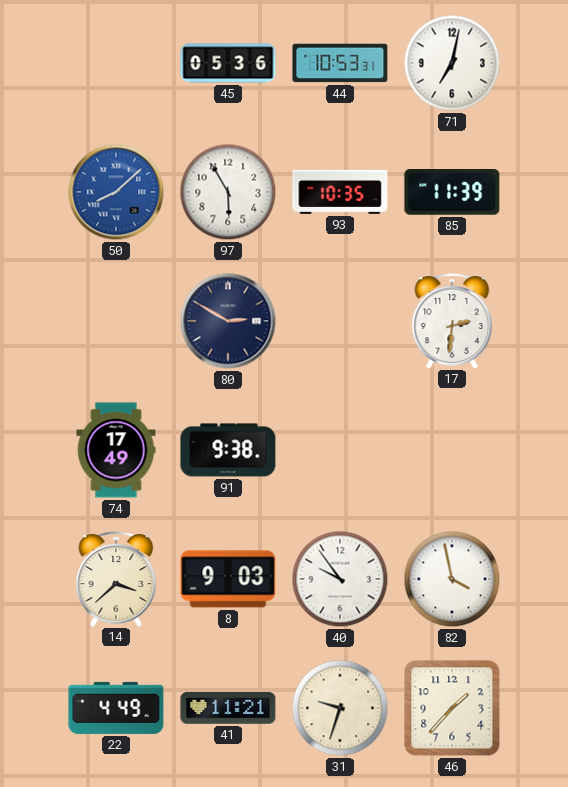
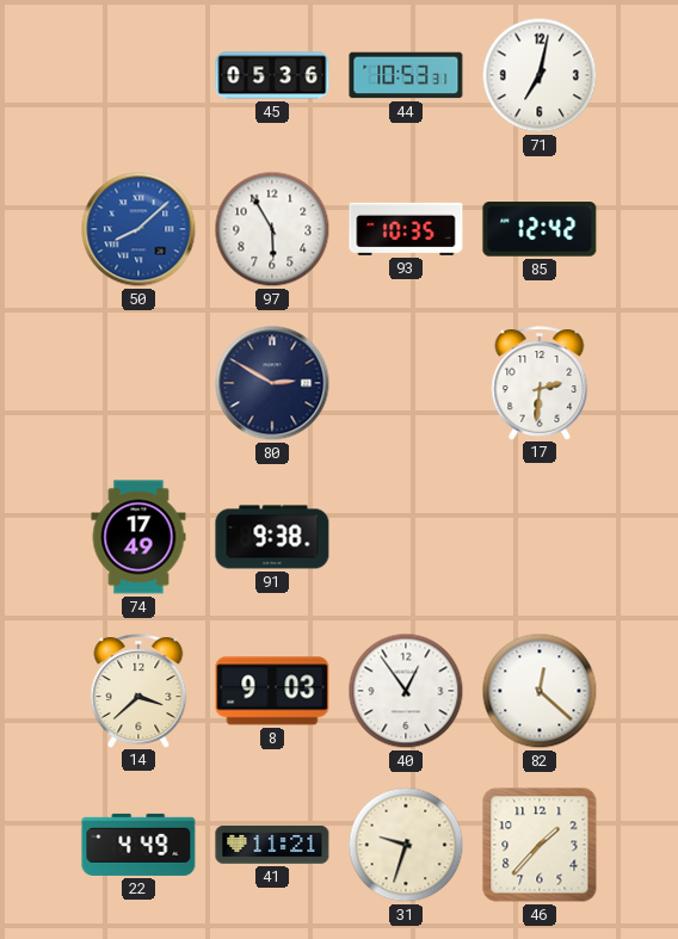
85: 11:39 -> 12:42
40: 9:54 -> 12:54
82: 3:58 -> 12:22
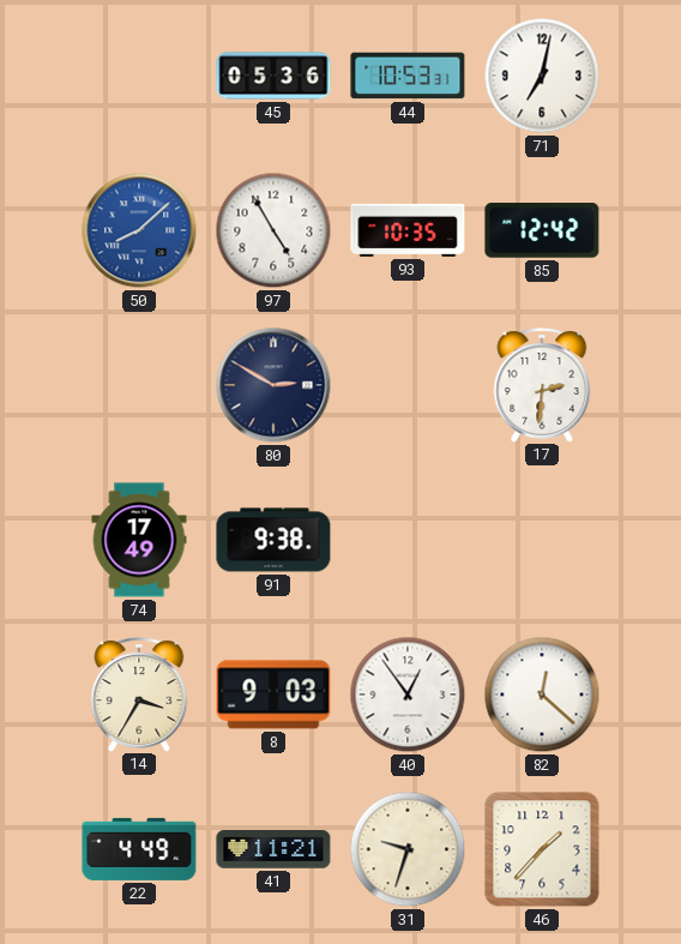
97: 5:55 -> 4:55
14: 3:38 -> 3:35
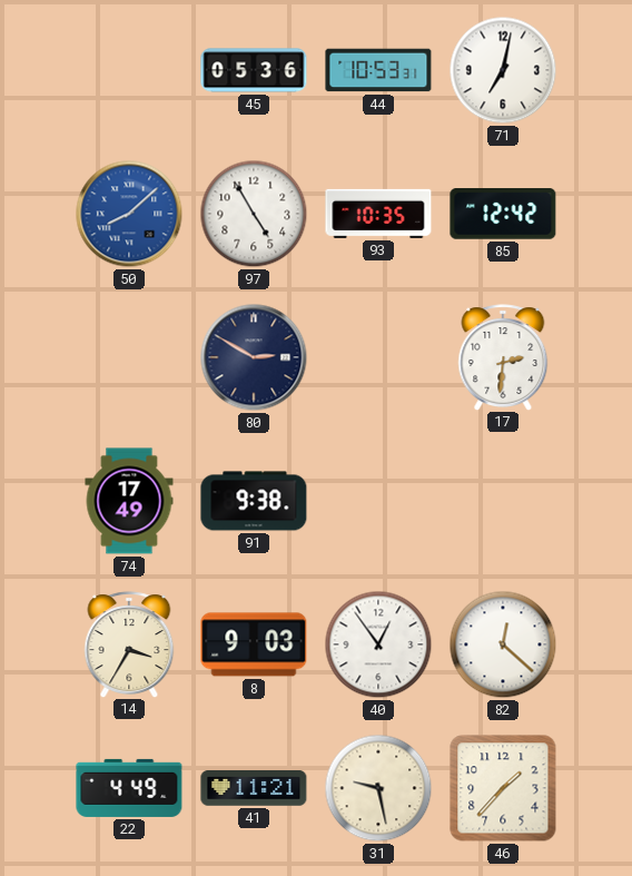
31: 9:33 -> 9:28
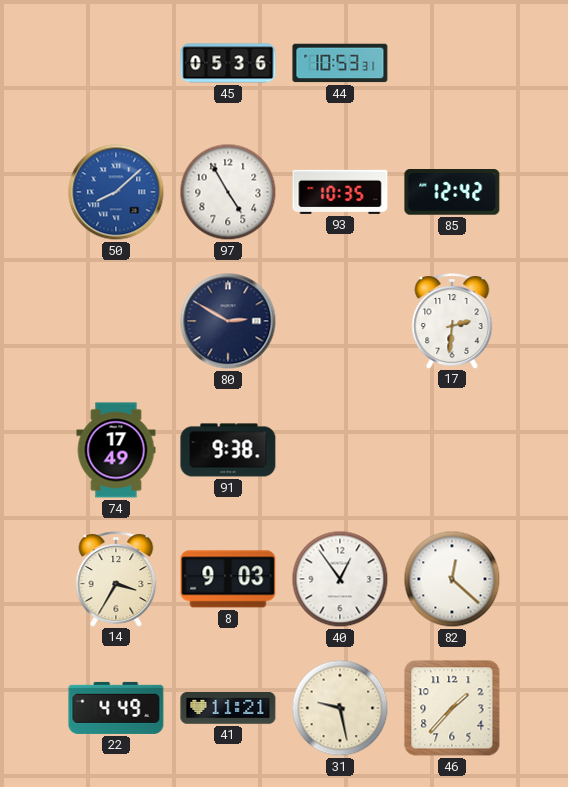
71: 7:02 -> none
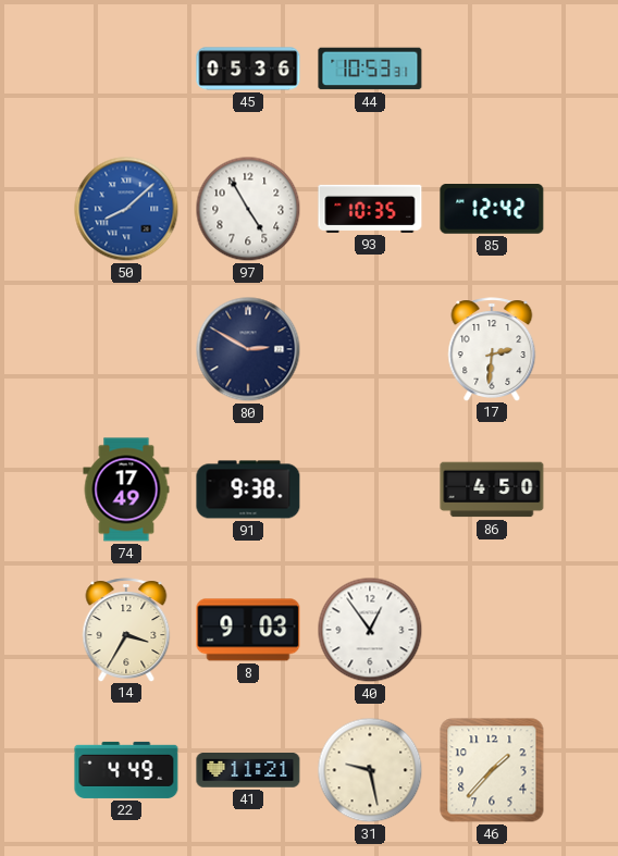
86: none -> 4:50
82: 12:22 -> none
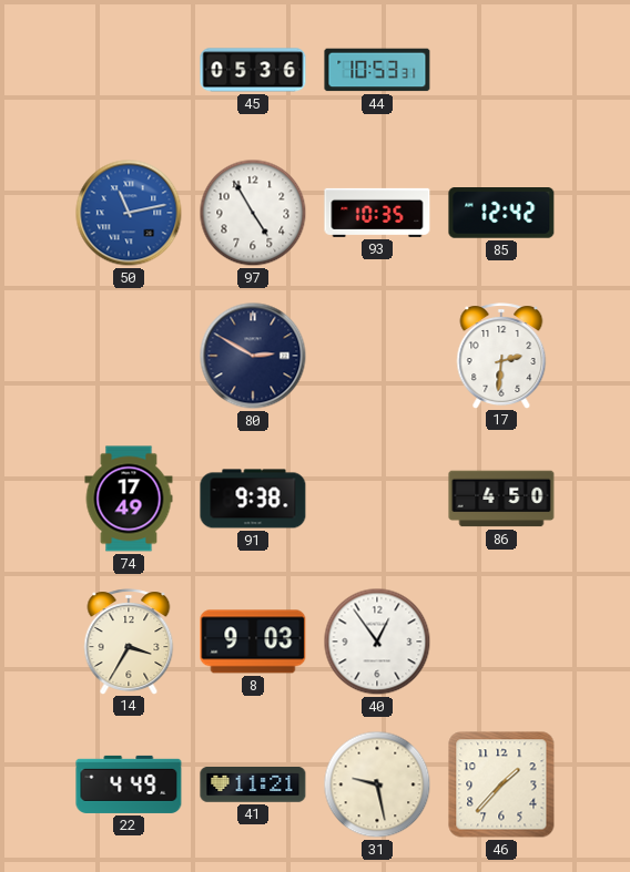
50: 8:08 -> 11:13
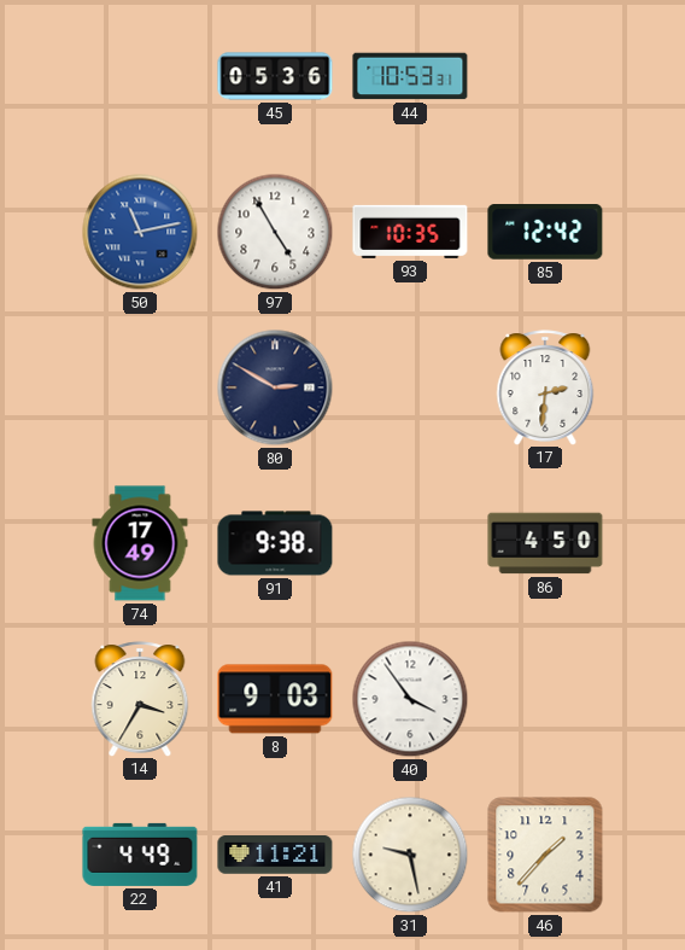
40: 12:54 -> 3:54
